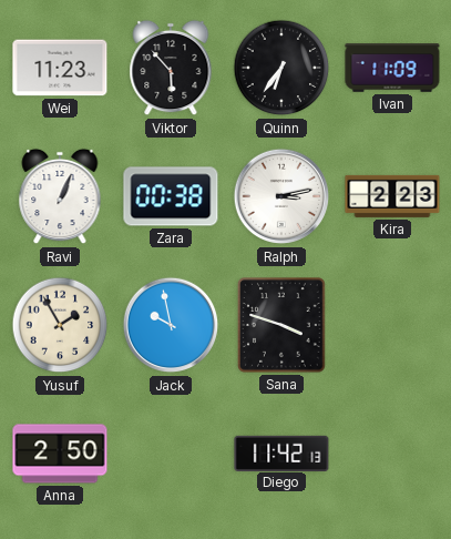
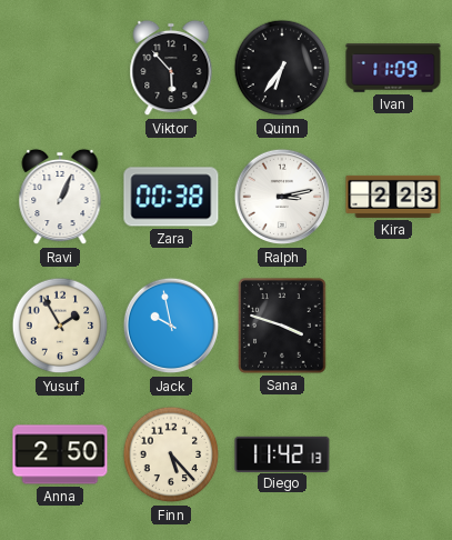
Wei: 11:23 -> none
Finn: none -> 5:23
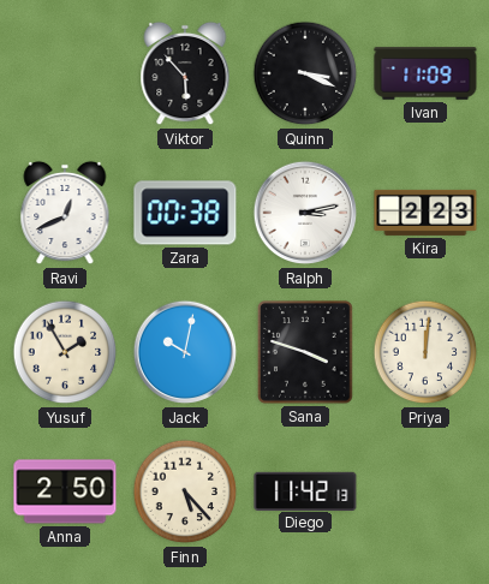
Quinn: 6:36 -> 3:19
Ravi: 1:04 -> 12:41
Jack: 9:58 -> 10:02
Priya: none -> 12:01
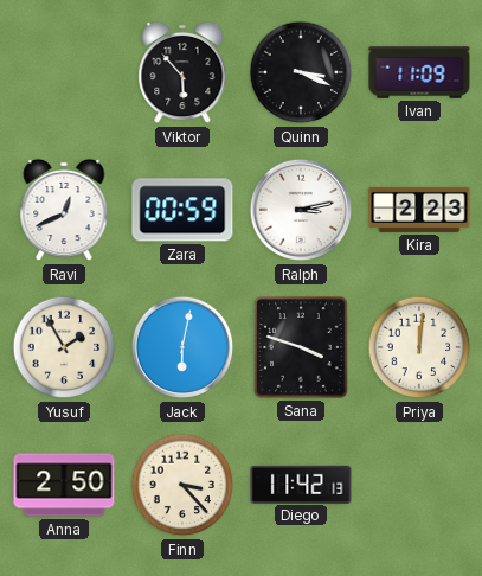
Zara: 00:38 -> 00:59
Jack: 10:02 -> 6:02
Finn: 5:23 -> 3:23
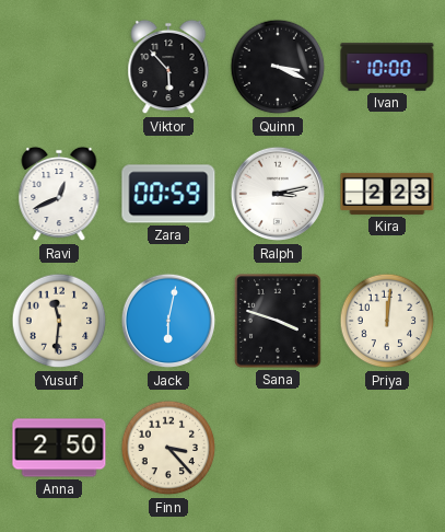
Ivan: 11:09 -> 10:00
Yusuf: 1:55 -> 11:31
Diego: 11:42 -> none
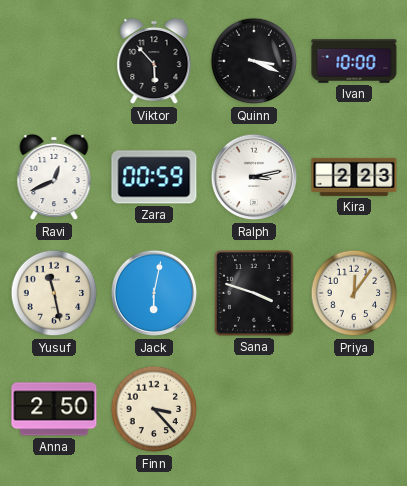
Yusuf: 11:31 -> 11:28
Priya: 12:01 -> 12:06
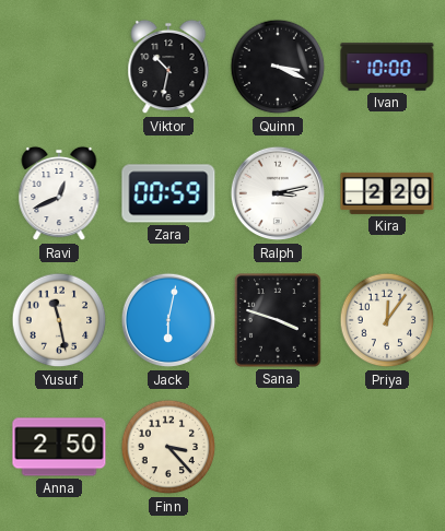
Viktor: 5:53 -> 10:32
Kira: 2:23 -> 2:20
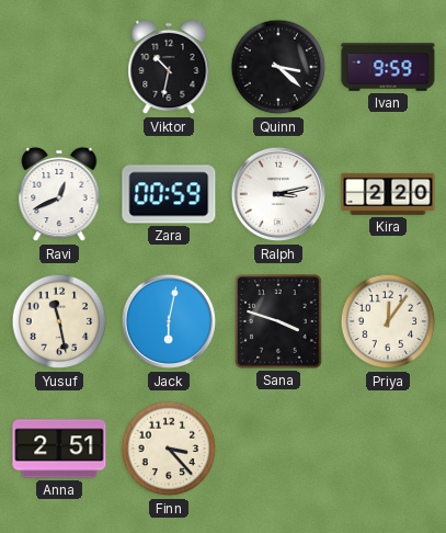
Quinn: 3:19 -> 3:22
Ivan: 10:00 -> 9:59
Anna: 2:50 -> 2:51
